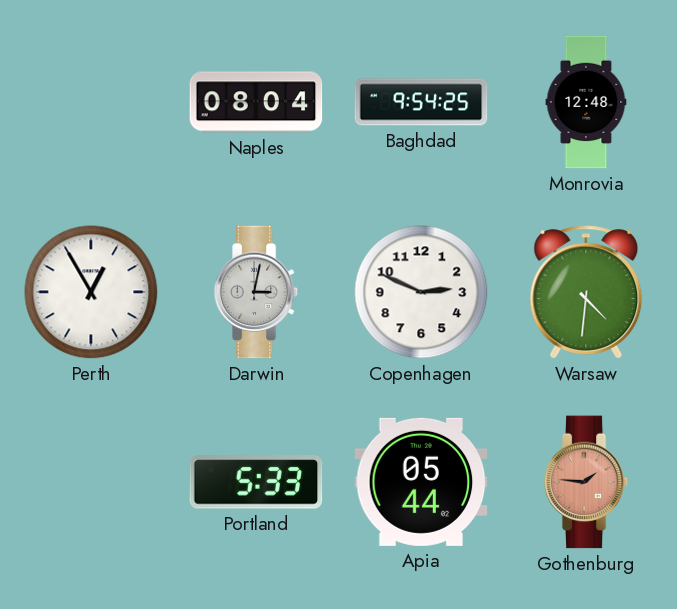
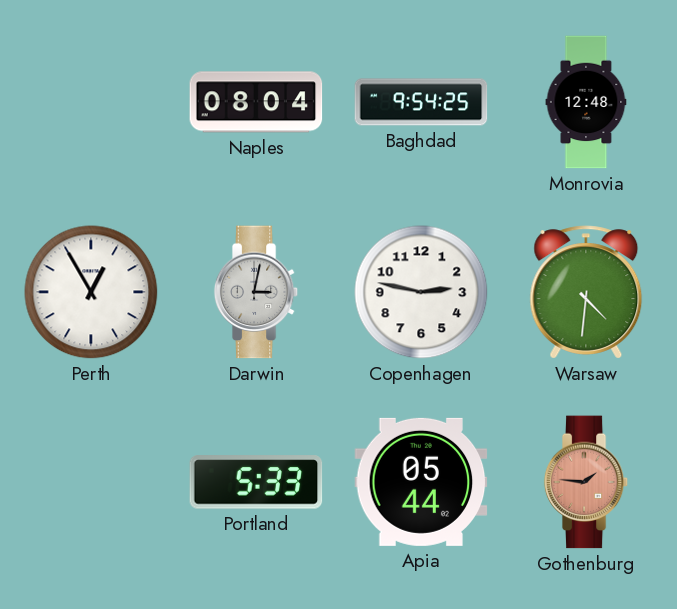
Copenhagen: 2:49 -> 2:47
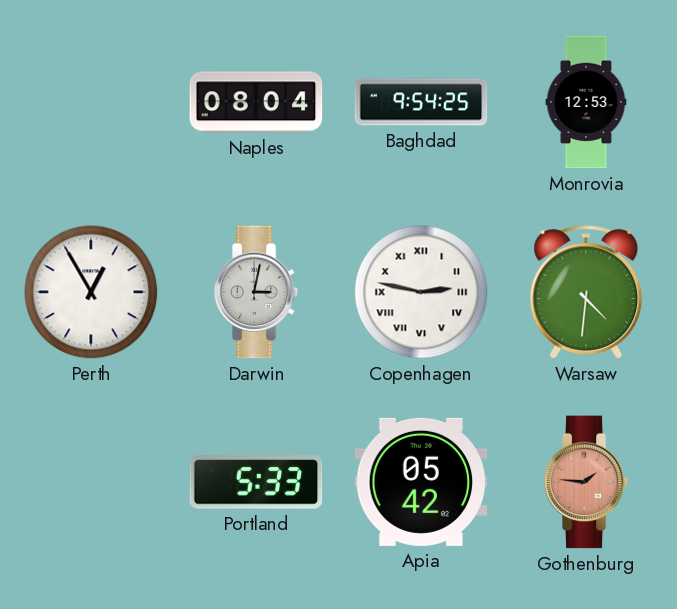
Monrovia: 12:48 -> 12:53
Copenhagen numerals: Arabic -> Roman
Apia: 05:44 -> 05:42
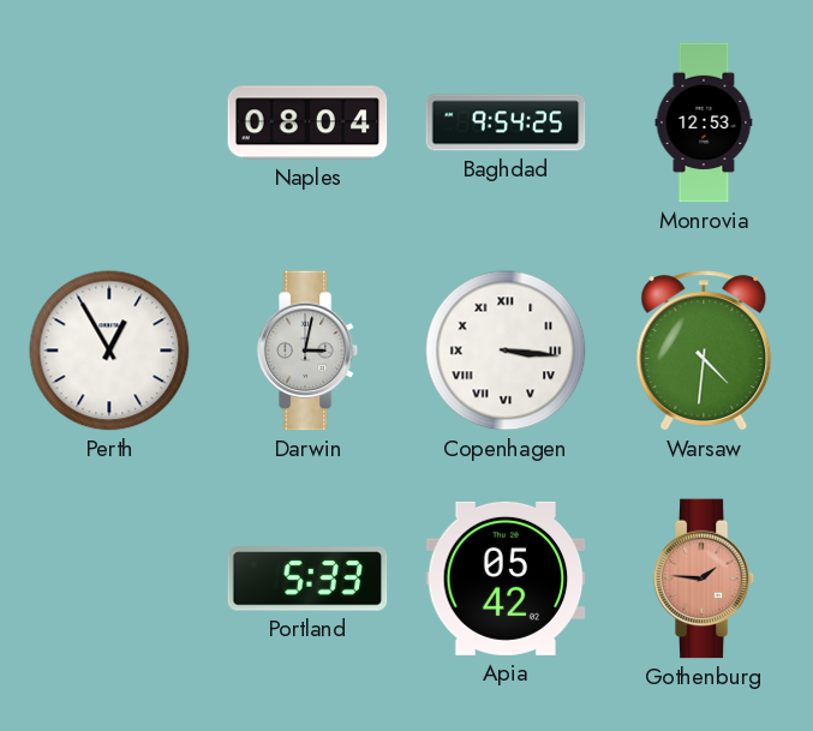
Copenhagen: 2:47 -> 3:16
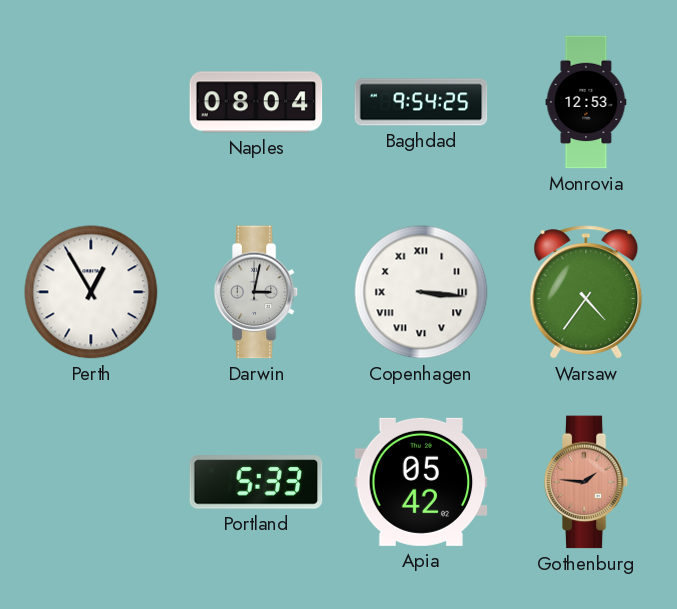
Warsaw: 4:31 -> 4:36
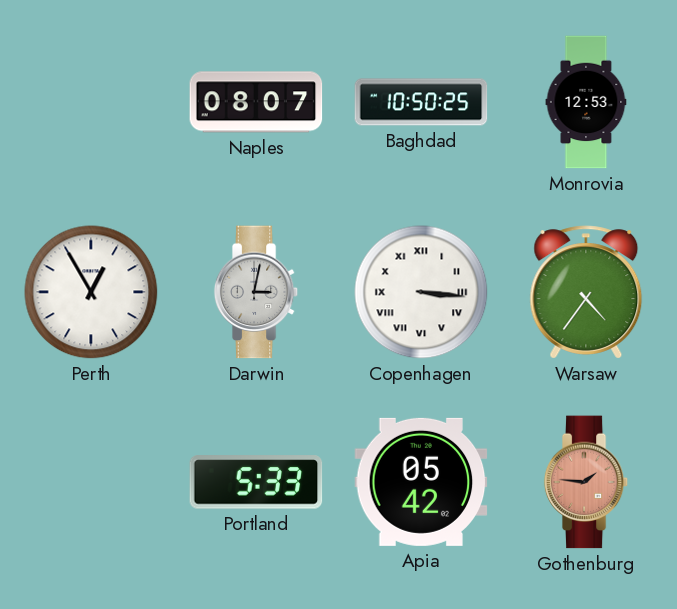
Naples: 08:04 -> 08:07
Baghdad: 9:54 -> 10:50
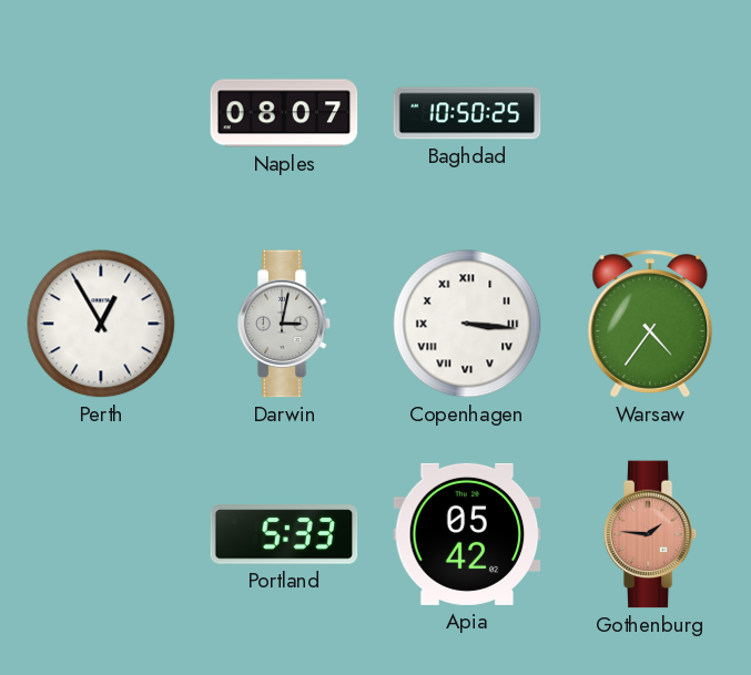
Monrovia: 12:53 -> none
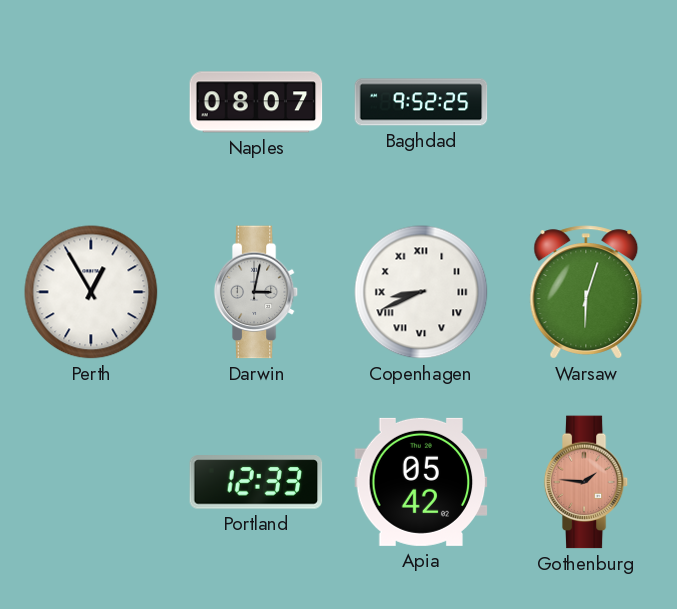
Baghdad: 10:50 -> 9:52
Copenhagen: 3:16 -> 8:41
Warsaw: 4:36 -> 6:03
Portland: 5:33 -> 12:33
